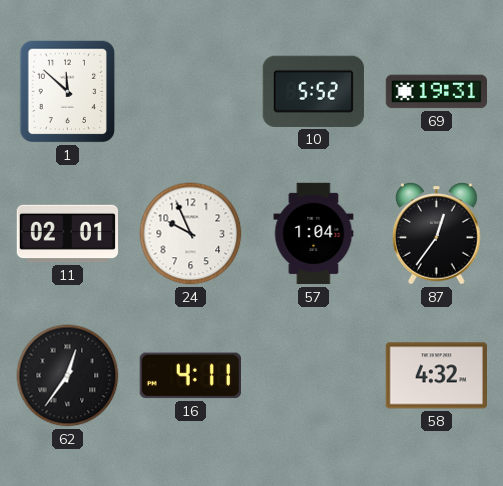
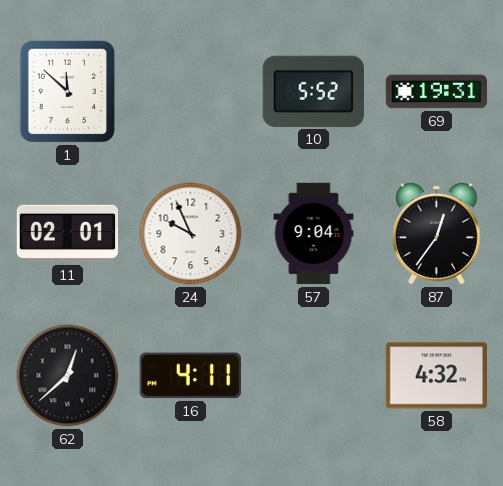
57: 1:04 -> 9:04
62: 12:36 -> 12:38
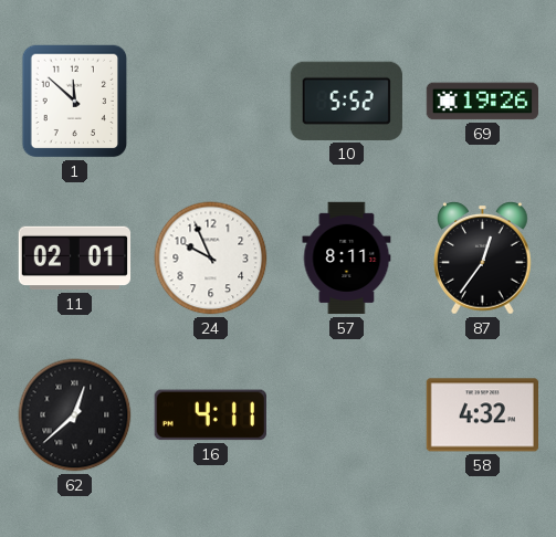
69: 19:31 -> 19:26
57: 9:04 -> 8:11
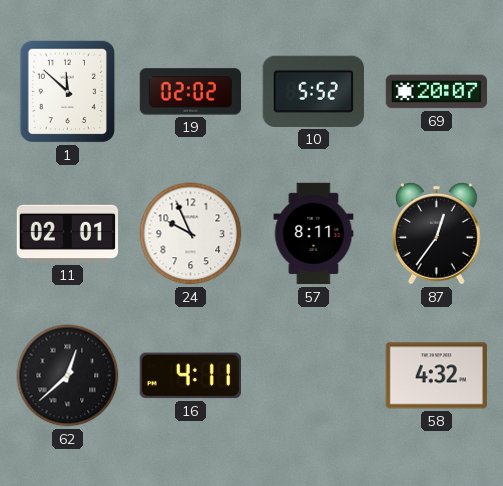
19: none -> 02:02
69: 19:26 -> 20:07
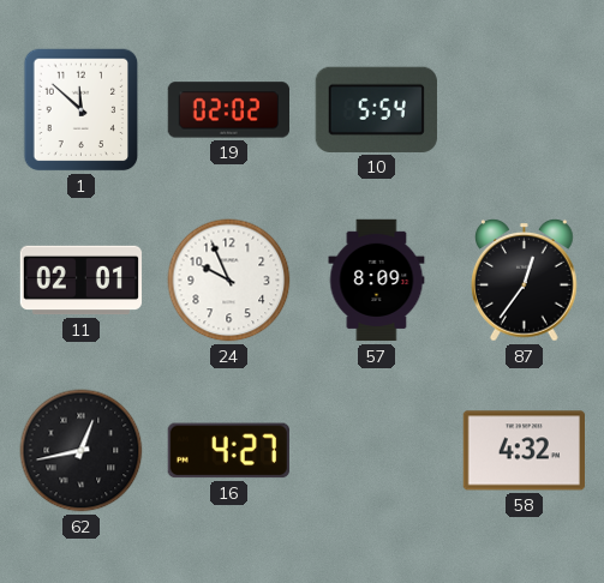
10: 5:52 -> 5:54
69: 20:07 -> none
57: 8:11 -> 8:09
62: 12:38 -> 12:43
16: 4:11 -> 4:27
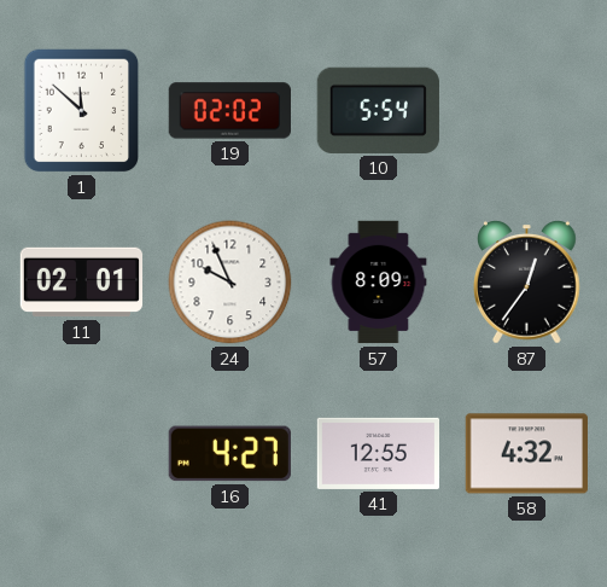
62: 12:43 -> none
41: none -> 12:55
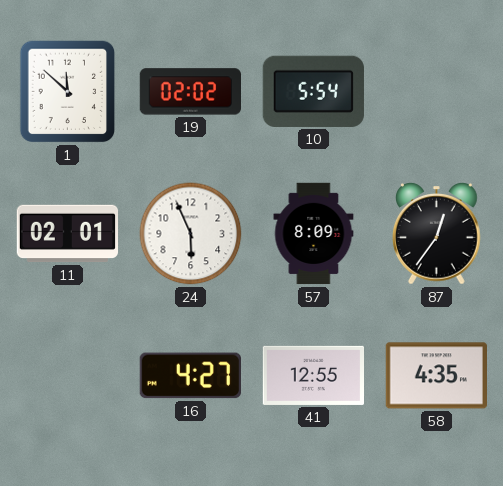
24: 9:56 -> 5:56
58: 4:32 -> 4:35
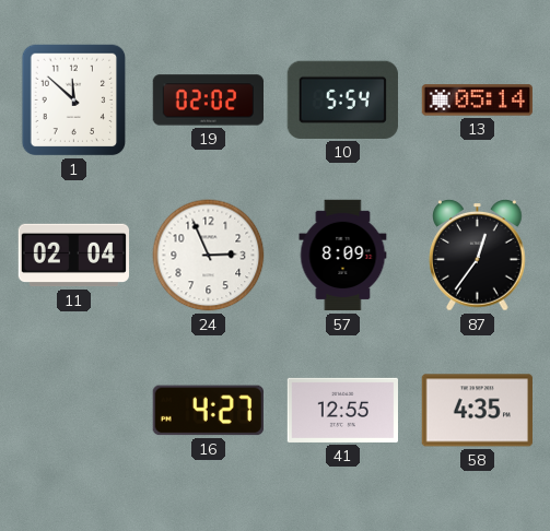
13: none -> 05:14
11: 02:01 -> 02:04
24: 5:56 -> 2:56
